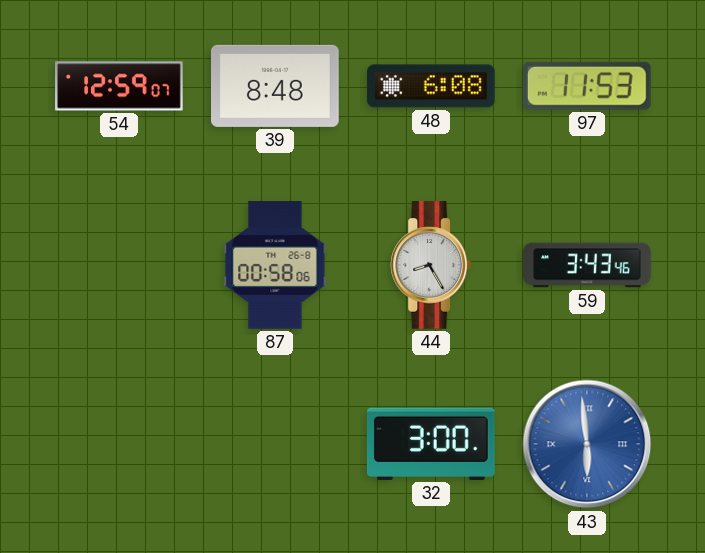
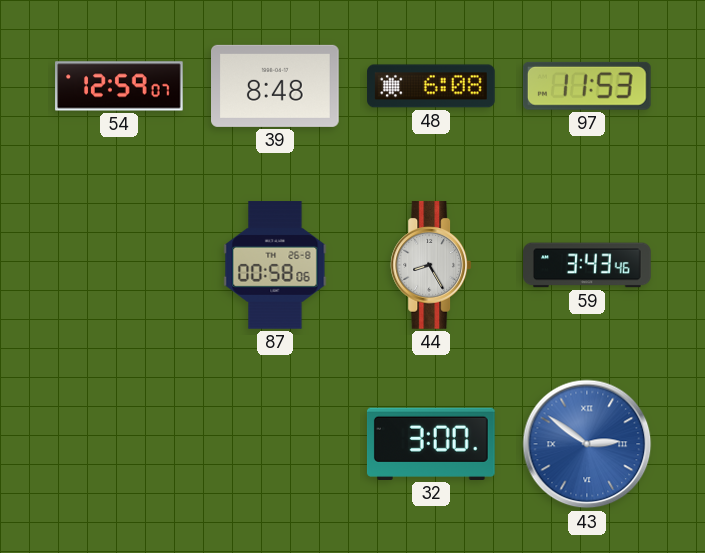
43: 5:59 -> 2:51
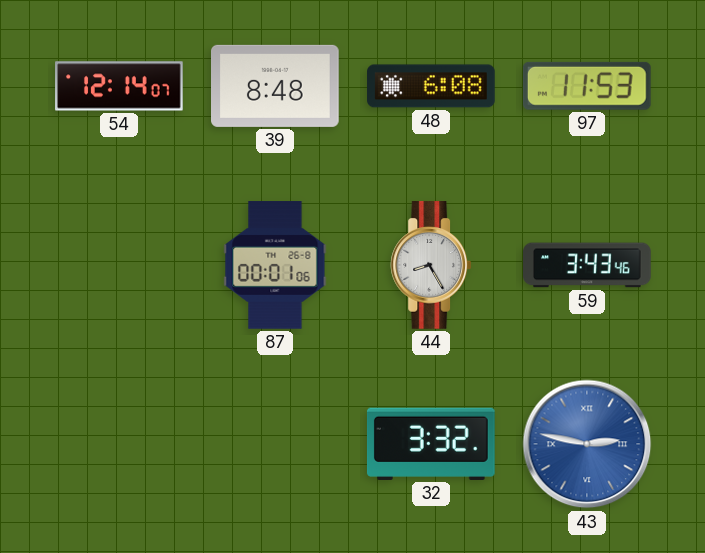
54: 12:59 -> 12:14
87: 00:58 -> 00:01
32: 3:00 -> 3:32
43: 2:51 -> 2:47
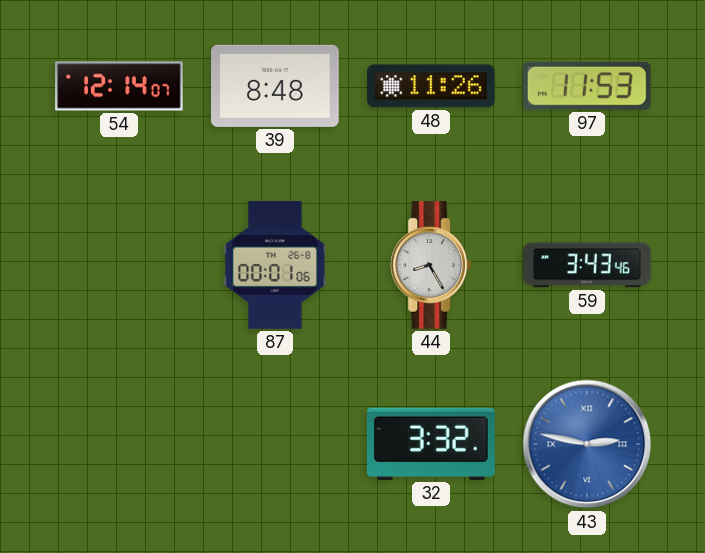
48: 6:08 -> 11:26
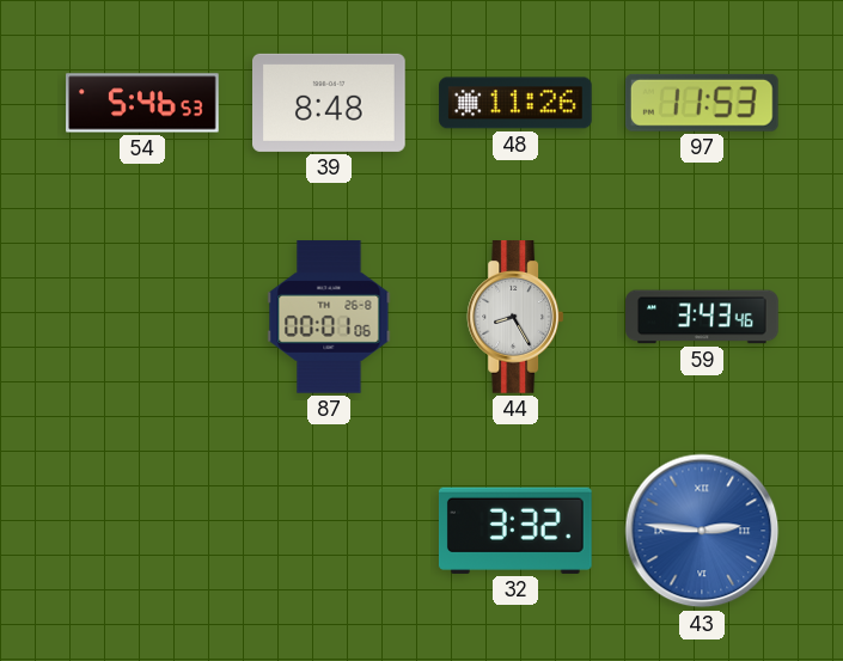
54: 12:14 -> 5:46
43: 2:47 -> 2:46
